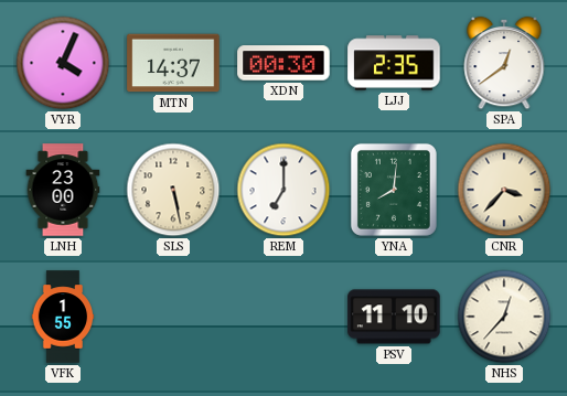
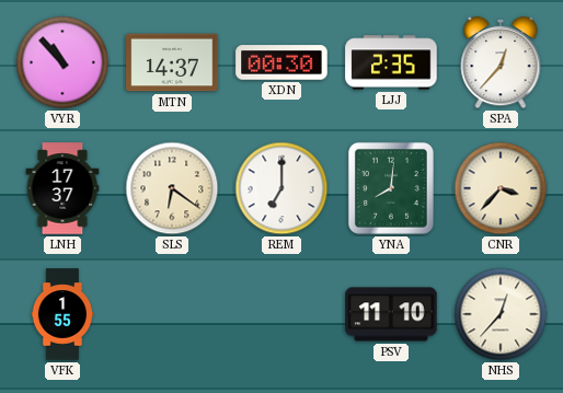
VYR: 4:04 -> 10:53
SPA: 12:39 -> 12:37
LNH: 23:00 -> 17:37
SLS: 5:28 -> 6:21
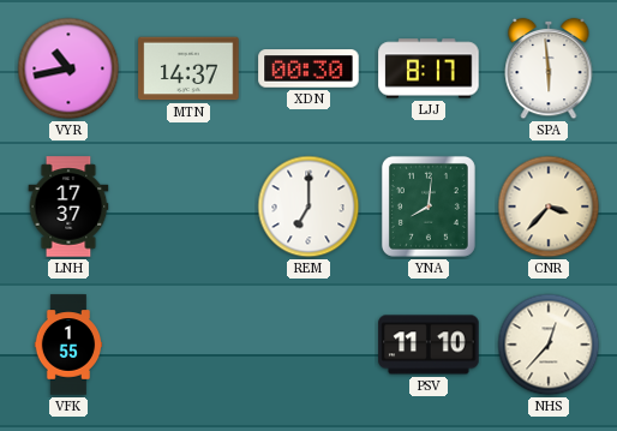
VYR: 10:53 -> 10:43
LJJ: 2:35 -> 8:17
SPA: 12:37 -> 5:59
SLS: 6:21 -> none
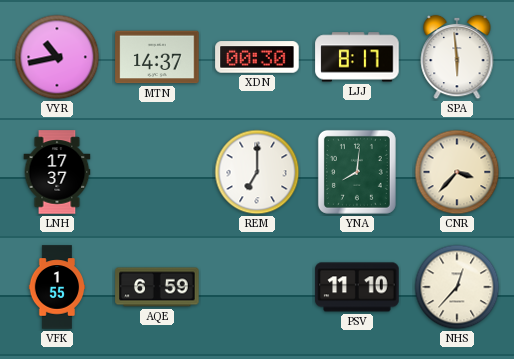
AQE: none -> 6:59
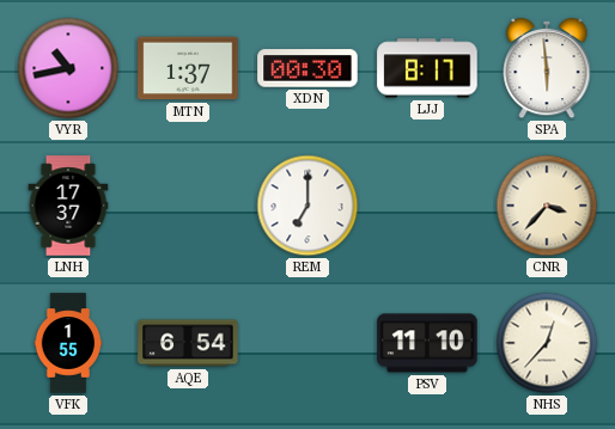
MTN: 14:37 -> 1:37
YNA: 8:01 -> none
AQE: 6:59 -> 6:54
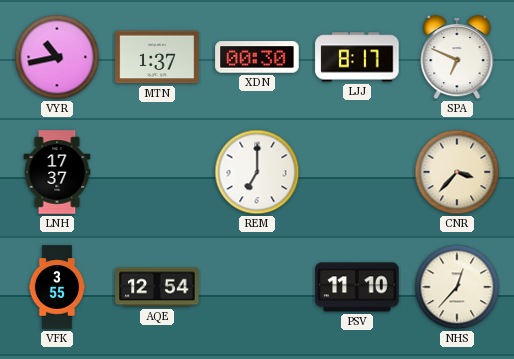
SPA: 5:59 -> 6:49
VFK: 1:55 -> 3:55
AQE: 6:54 -> 12:54
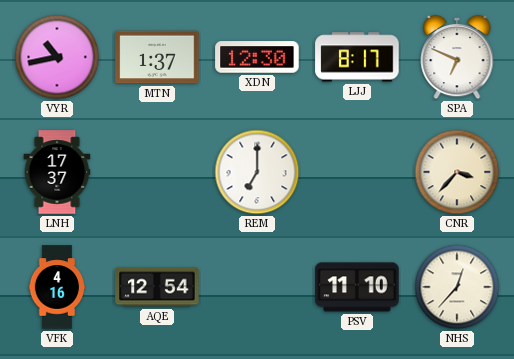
XDN: 00:30 -> 12:30
VFK: 3:55 -> 4:16
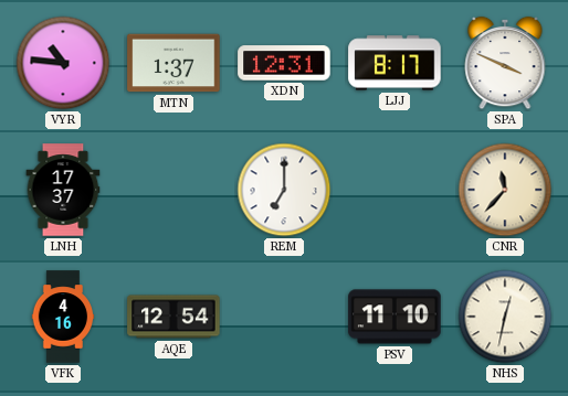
VYR: 10:43 -> 10:46
XDN: 12:30 -> 12:31
SPA: 6:49 -> 3:49
CNR: 3:37 -> 11:37
NHS: 12:37 -> 12:32
